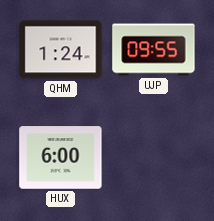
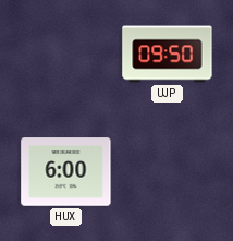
QHM: 1:24 -> none
UJP: 09:55 -> 09:50
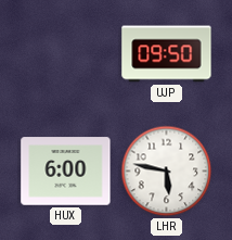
LHR: none -> 5:47
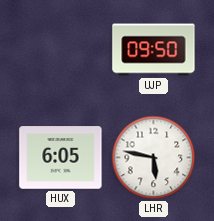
HUX: 6:00 -> 6:05
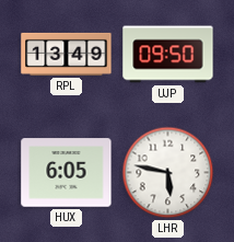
RPL: none -> 13:49
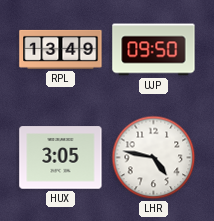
HUX: 6:05 -> 3:05
LHR: 5:47 -> 4:47
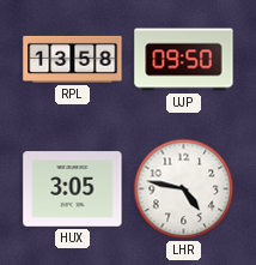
RPL: 13:49 -> 13:58
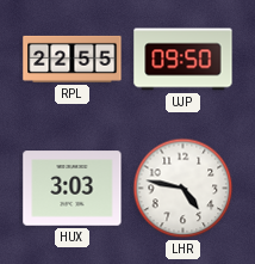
RPL: 13:58 -> 22:55
HUX: 3:05 -> 3:03
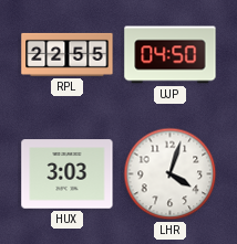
UJP: 09:50 -> 04:50
LHR: 4:47 -> 4:03
